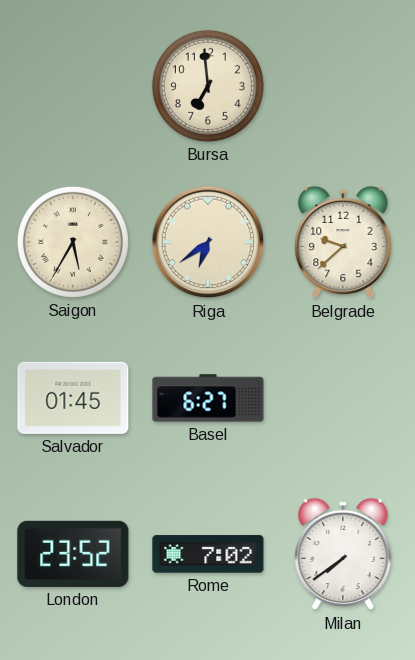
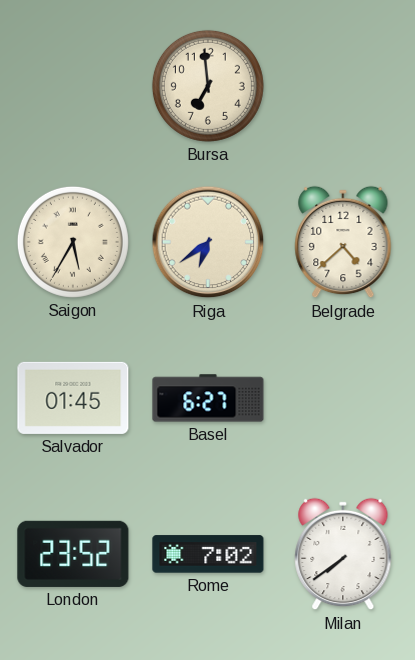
Belgrade: 9:38 -> 4:38
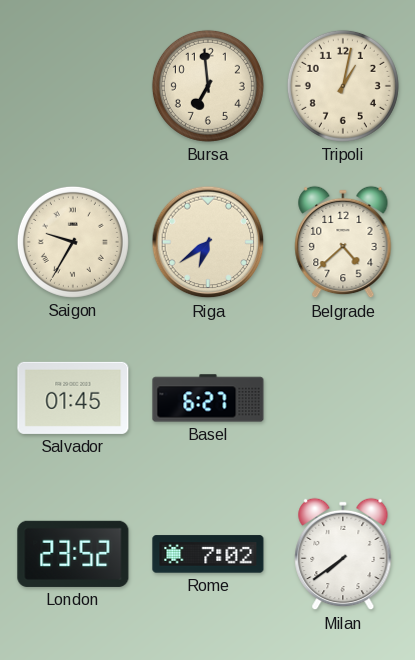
Tripoli: none -> 1:02
Saigon: 5:35 -> 9:35
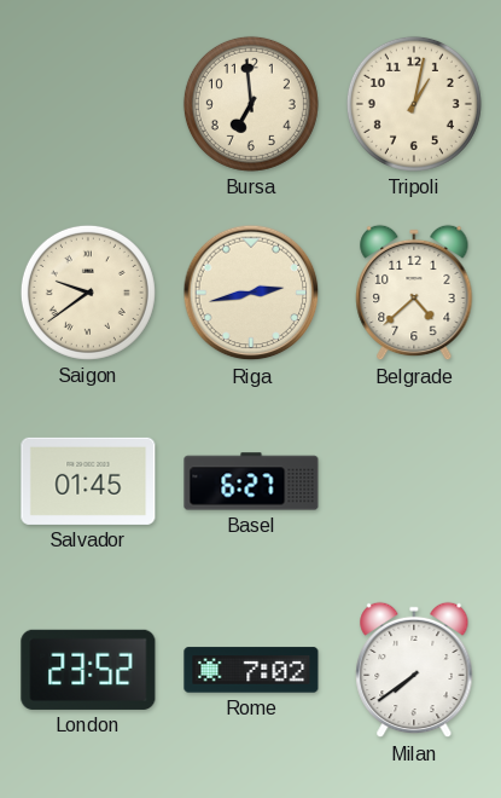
Saigon: 9:35 -> 9:39
Riga: 6:39 -> 2:43
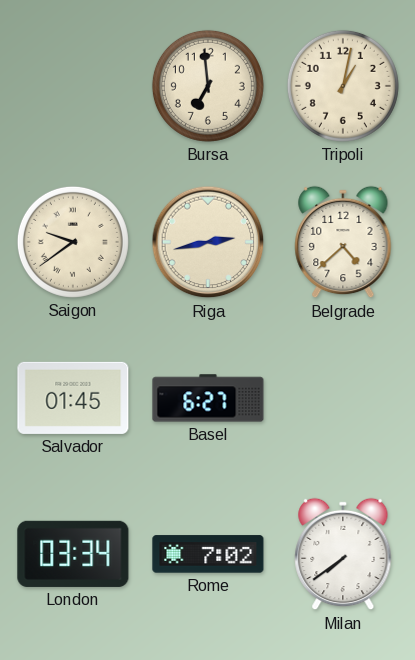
London: 23:52 -> 03:34
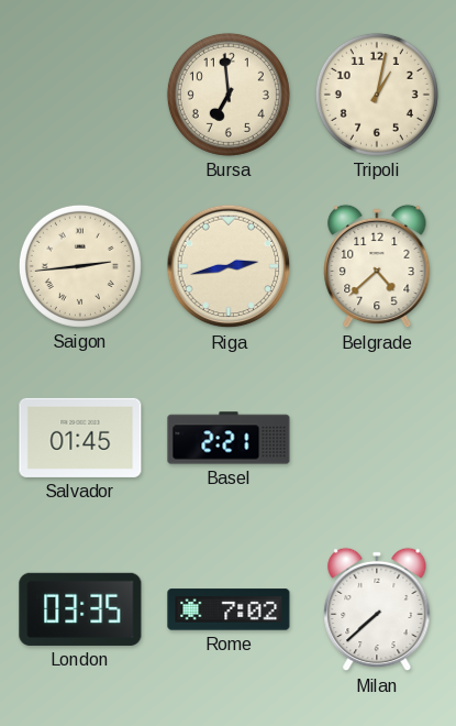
Saigon: 9:39 -> 2:44
Basel: 6:27 -> 2:21
London: 03:34 -> 03:35
Milan: 7:39 -> 7:38
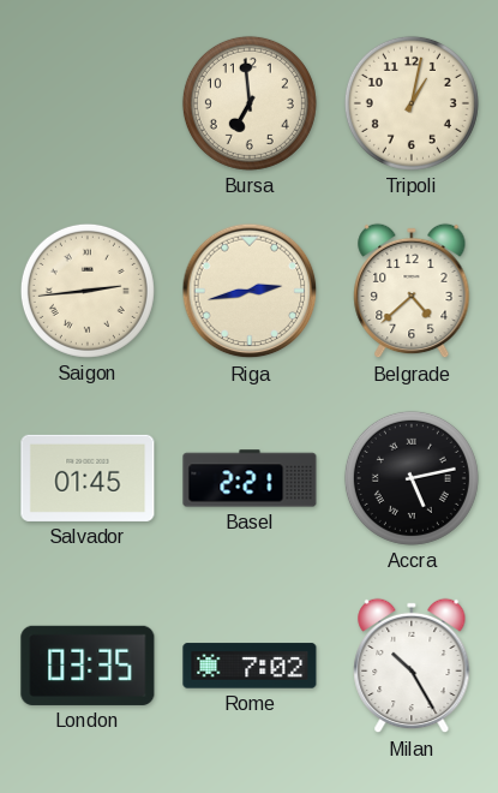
Accra: none -> 5:13
Milan: 7:38 -> 10:25
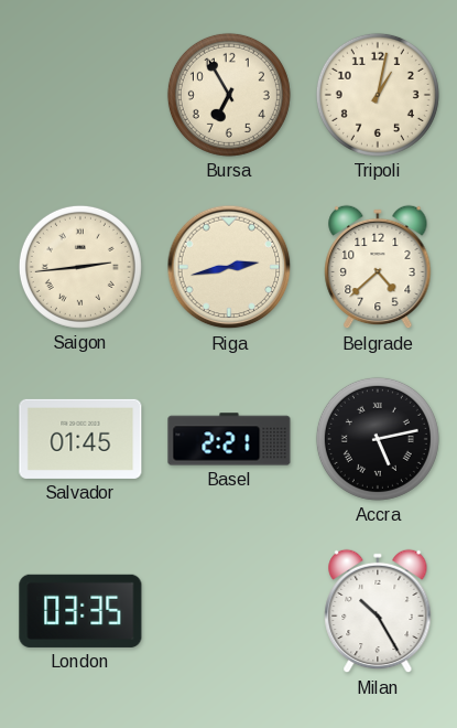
Bursa: 6:59 -> 6:55
Rome: 7:02 -> none
